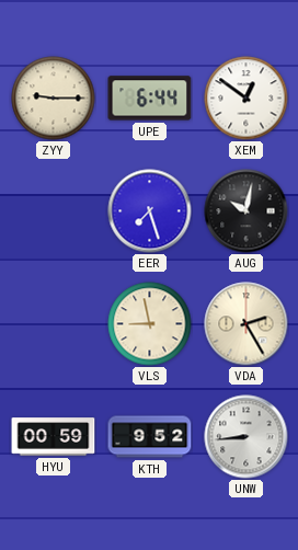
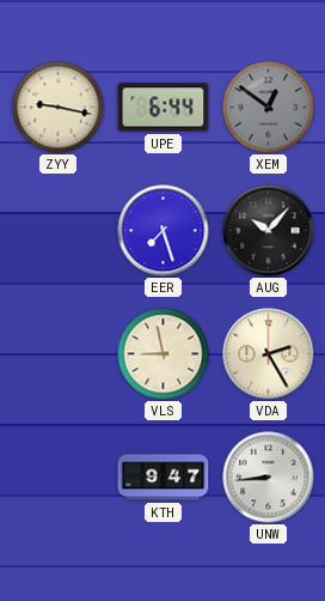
ZYY: 9:15 -> 9:17
XEM dial: white -> grey
AUG: 10:02 -> 10:07
HYU: 00:59 -> none
KTH: 9:52 -> 9:47
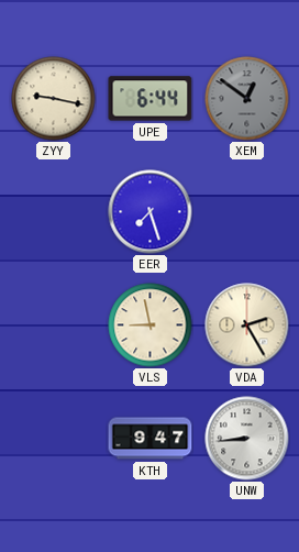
AUG: 10:07 -> none
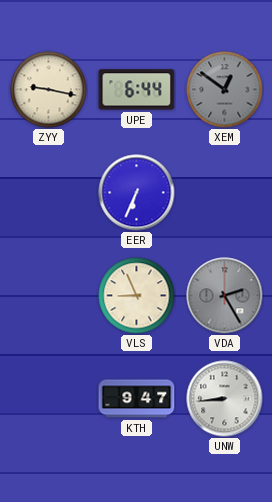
EER: 7:27 -> 6:34
VLS: 8:58 -> 8:56
VDA dial: cream -> grey
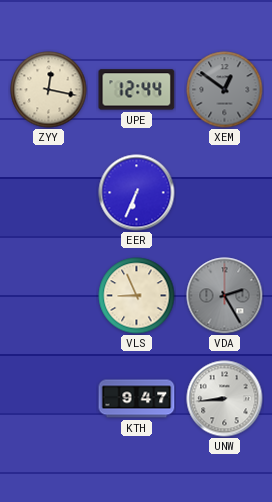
ZYY: 9:17 -> 12:17
UPE: 6:44 -> 12:44
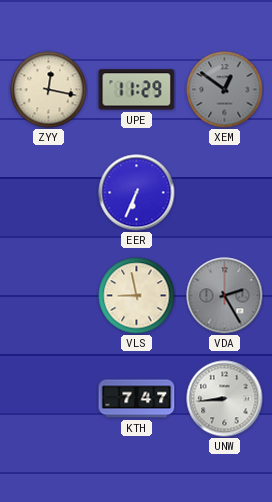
UPE: 12:44 -> 11:29
VLS: 8:56 -> 8:58
KTH: 9:47 -> 7:47
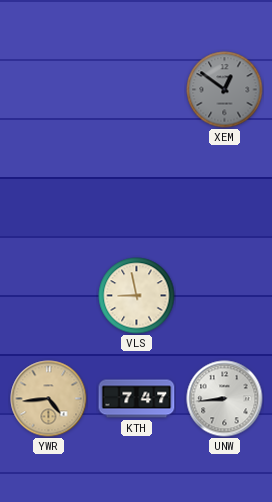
ZYY: 12:17 -> none
UPE: 11:29 -> none
EER: 6:34 -> none
VDA: 2:25 -> none
YWR: none -> 4:44
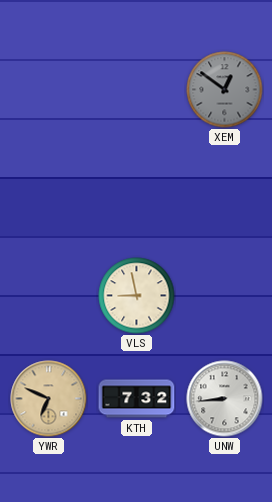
YWR: 4:44 -> 6:49
KTH: 7:47 -> 7:32
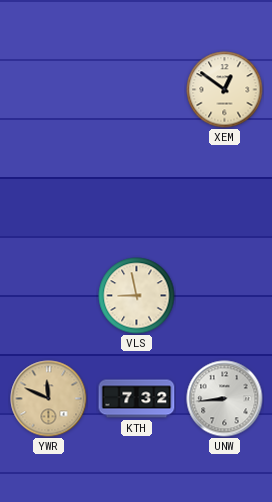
XEM dial: grey -> cream
YWR: 6:49 -> 11:49
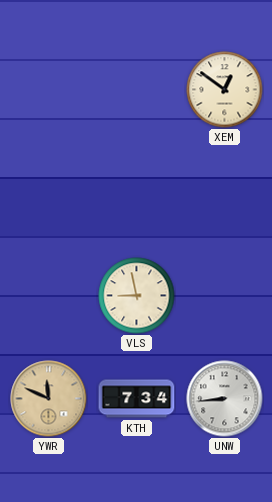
KTH: 7:32 -> 7:34
